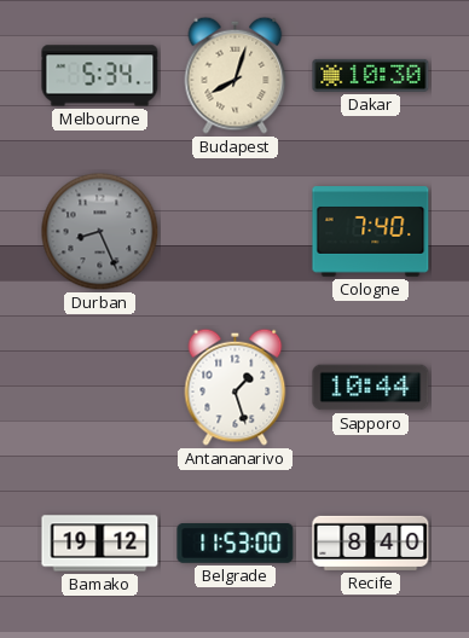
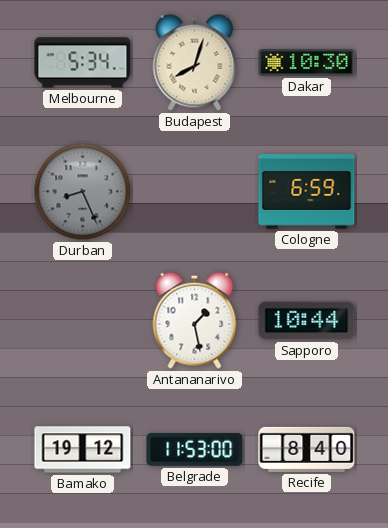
Cologne: 7:40 -> 6:59
Antananarivo: 1:27 -> 1:28
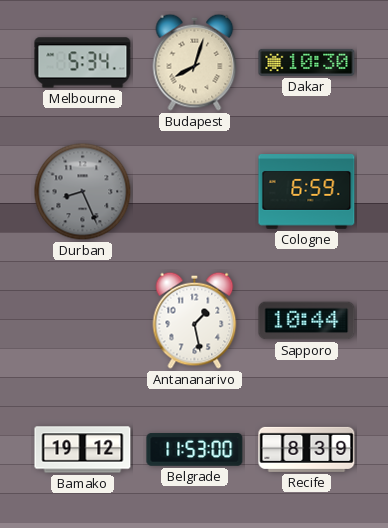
Recife: 8:40 -> 8:39
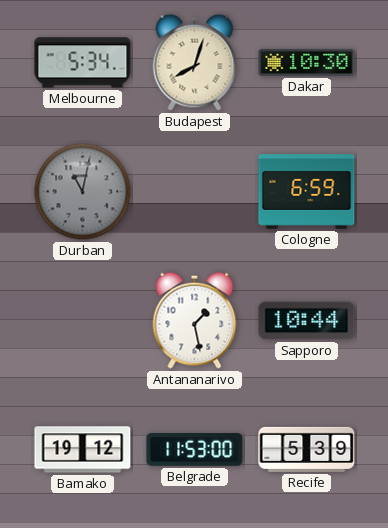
Durban: 8:26 -> 11:02
Recife: 8:39 -> 5:39
